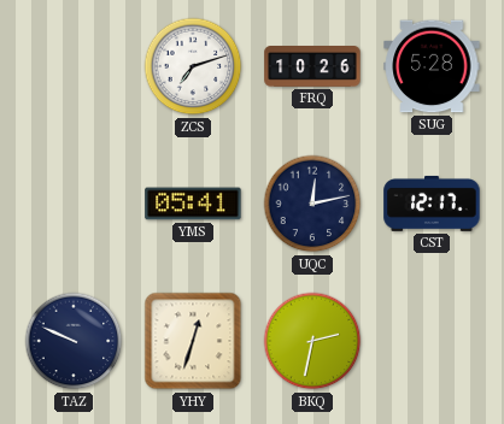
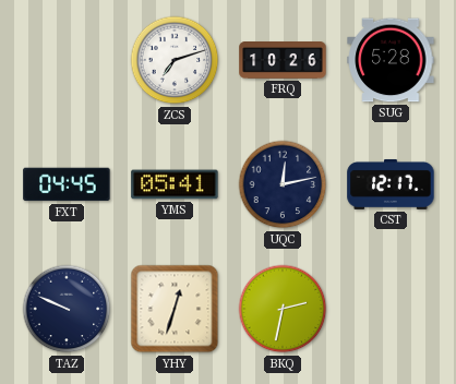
FXT: none -> 04:45
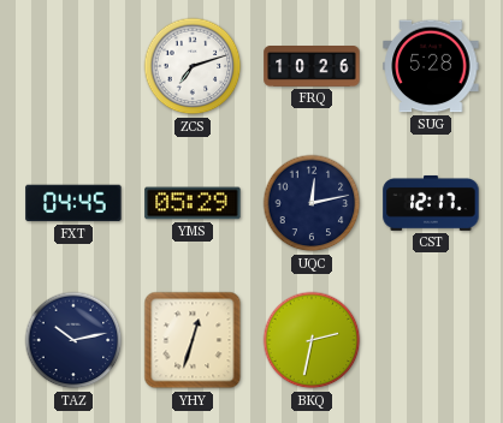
YMS: 05:41 -> 05:29
TAZ: 9:49 -> 10:13
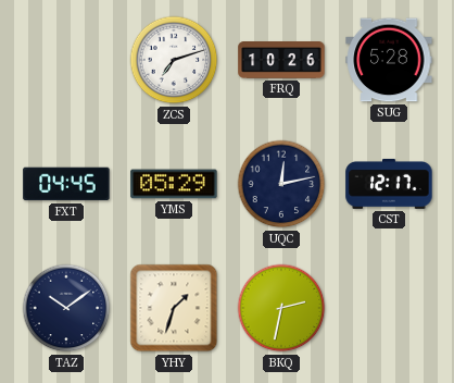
TAZ: 10:13 -> 10:09
YHY: 12:33 -> 1:33
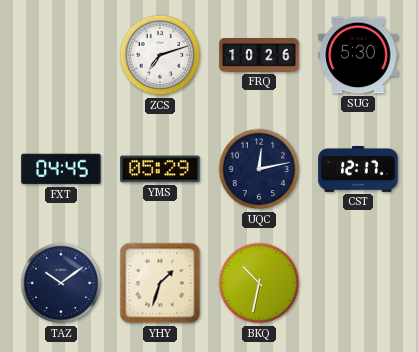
SUG: 5:28 -> 5:30
BKQ: 2:32 -> 10:32
